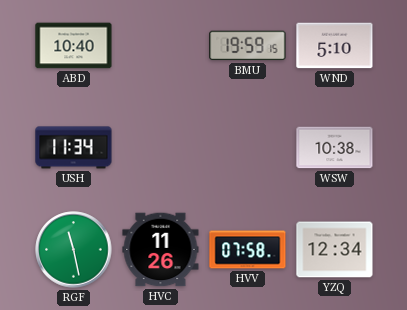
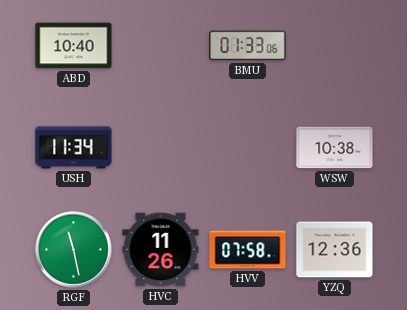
BMU: 19:59 -> 01:33
WND: 5:10 -> none
YZQ: 12:34 -> 12:36
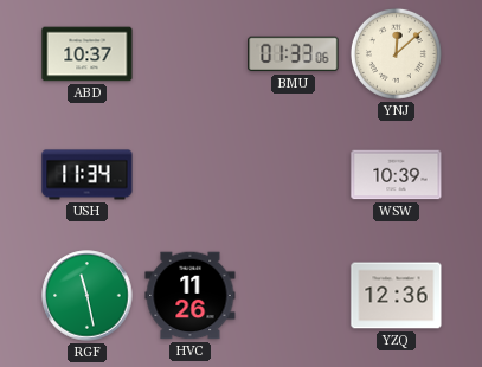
ABD: 10:40 -> 10:37
YNJ: none -> 12:08
WSW: 10:38 -> 10:39
HVV: 07:58 -> none
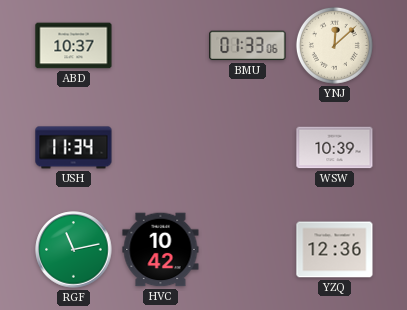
RGF: 11:28 -> 11:13
HVC: 11:26 -> 10:42
